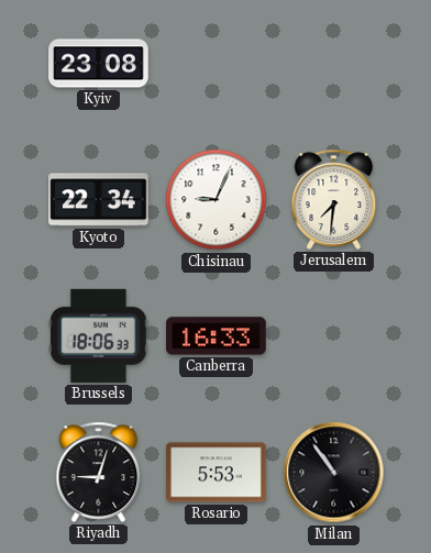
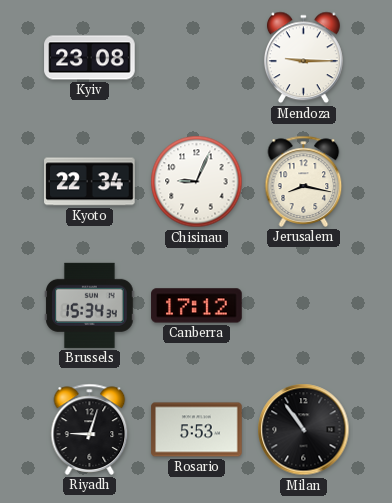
Mendoza: none -> 9:15
Jerusalem: 7:31 -> 8:17
Brussels: 18:06 -> 15:34
Canberra: 16:33 -> 17:12
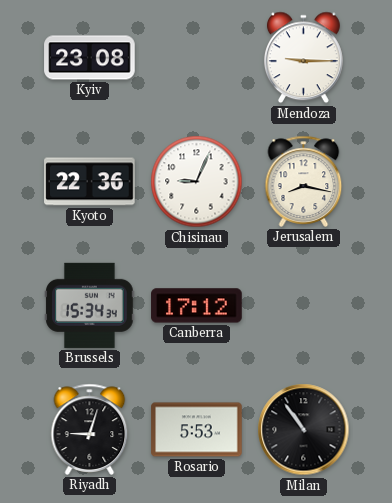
Kyoto: 22:34 -> 22:36
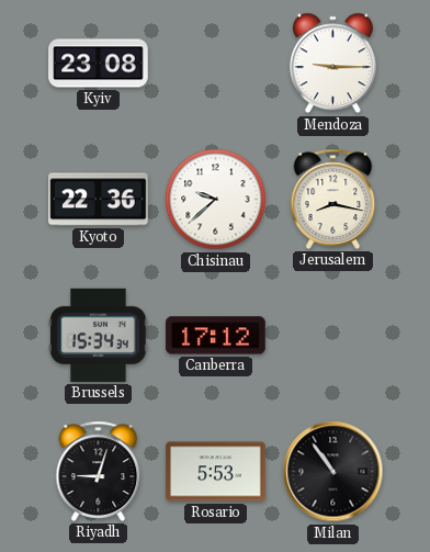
Chisinau: 9:04 -> 9:38
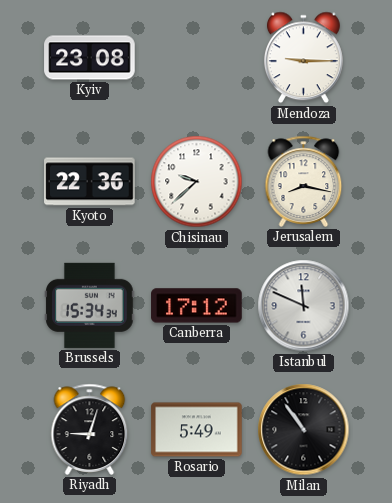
Istanbul: none -> 11:49
Rosario: 5:53 -> 5:49
